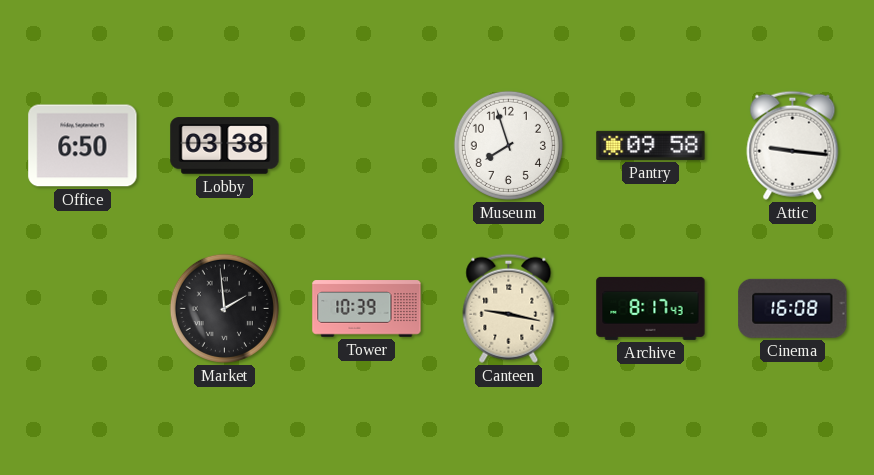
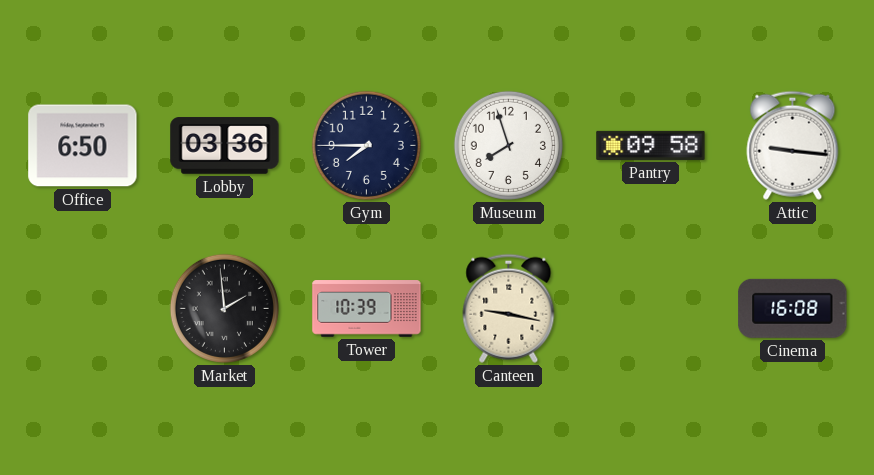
Lobby: 03:38 -> 03:36
Gym: none -> 7:45
Archive: 8:17 -> none
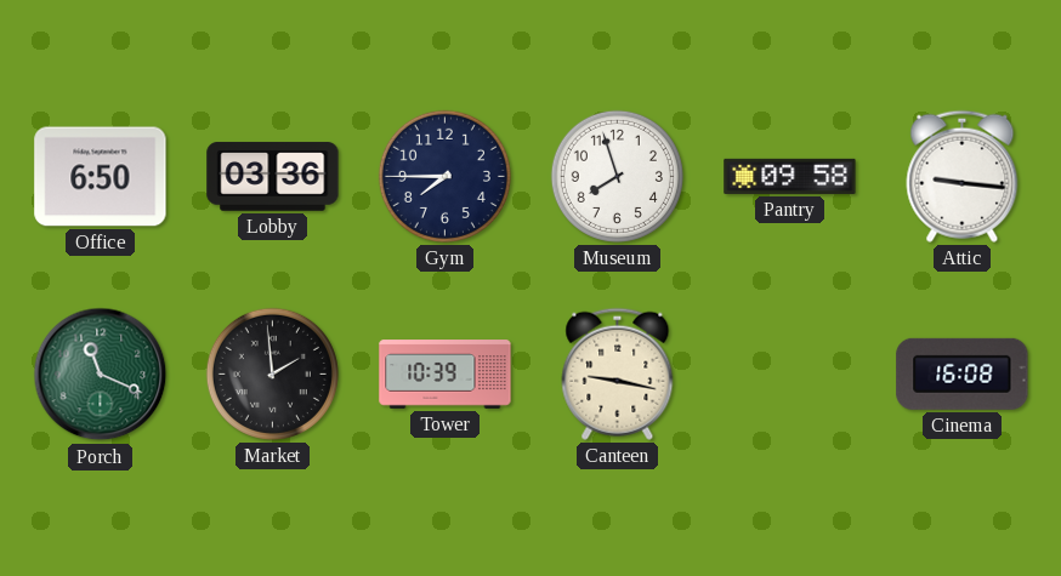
Porch: none -> 11:19
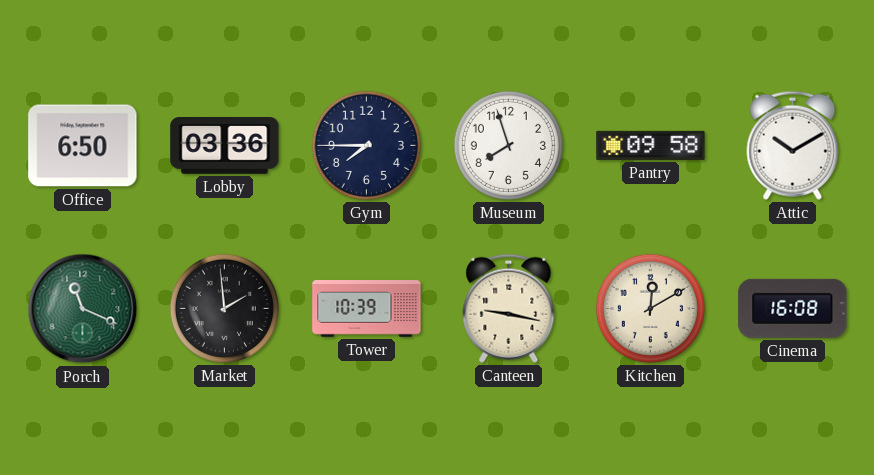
Attic: 9:16 -> 10:10
Kitchen: none -> 12:10
